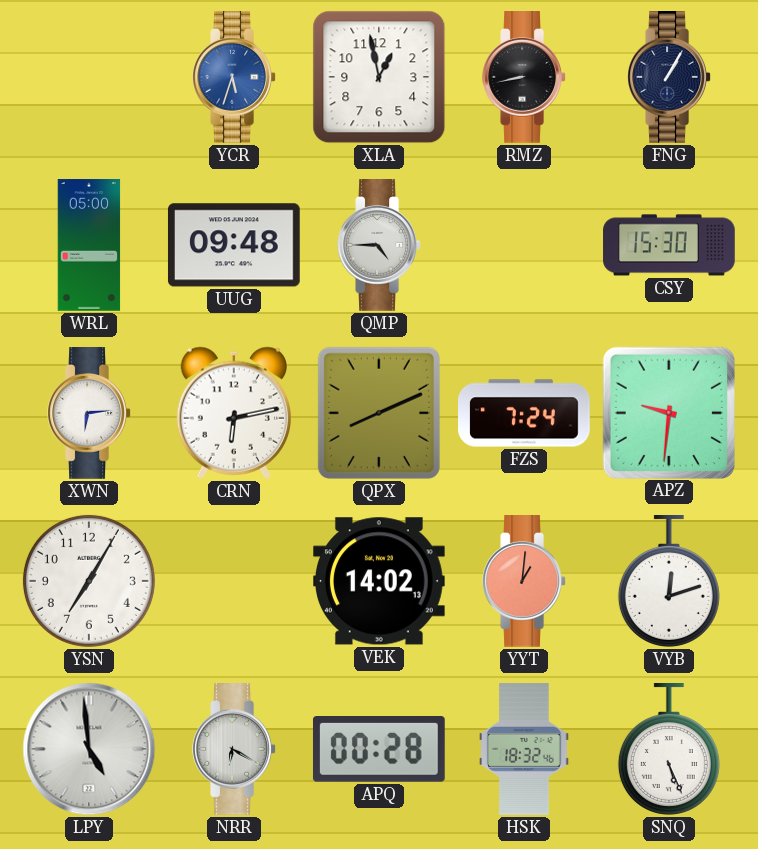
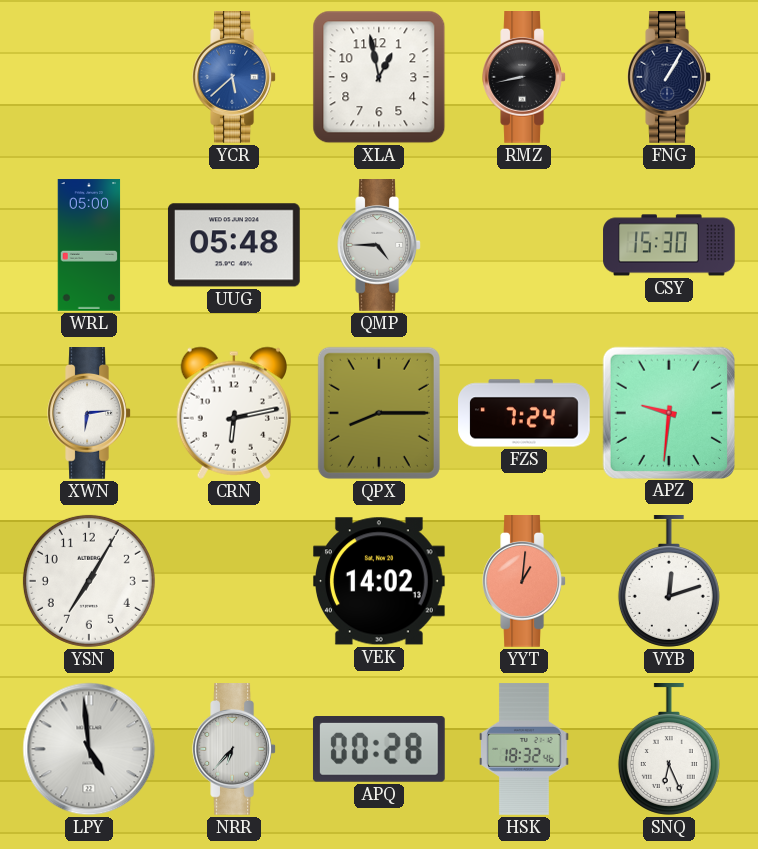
YCR: 5:33 -> 5:38
UUG: 09:48 -> 05:48
QPX: 8:11 -> 8:15
NRR: 6:20 -> 6:37
SNQ: 5:26 -> 6:26
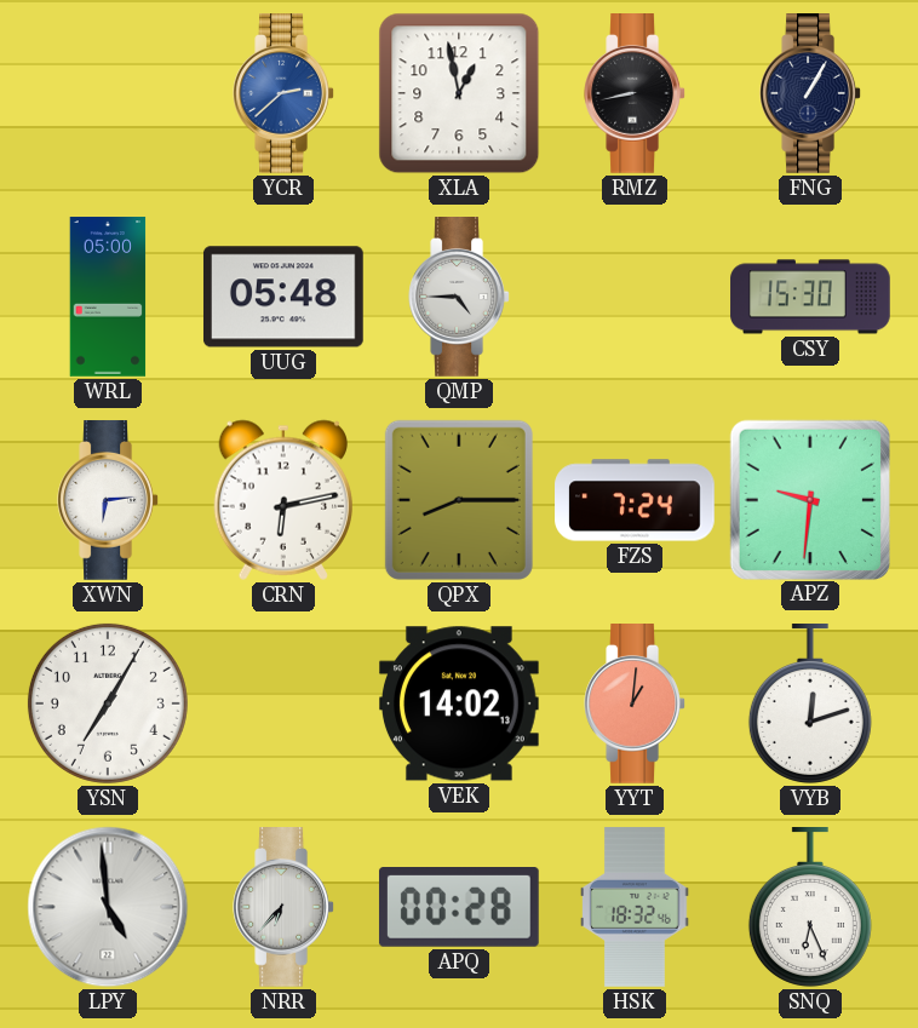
YCR: 5:38 -> 2:38
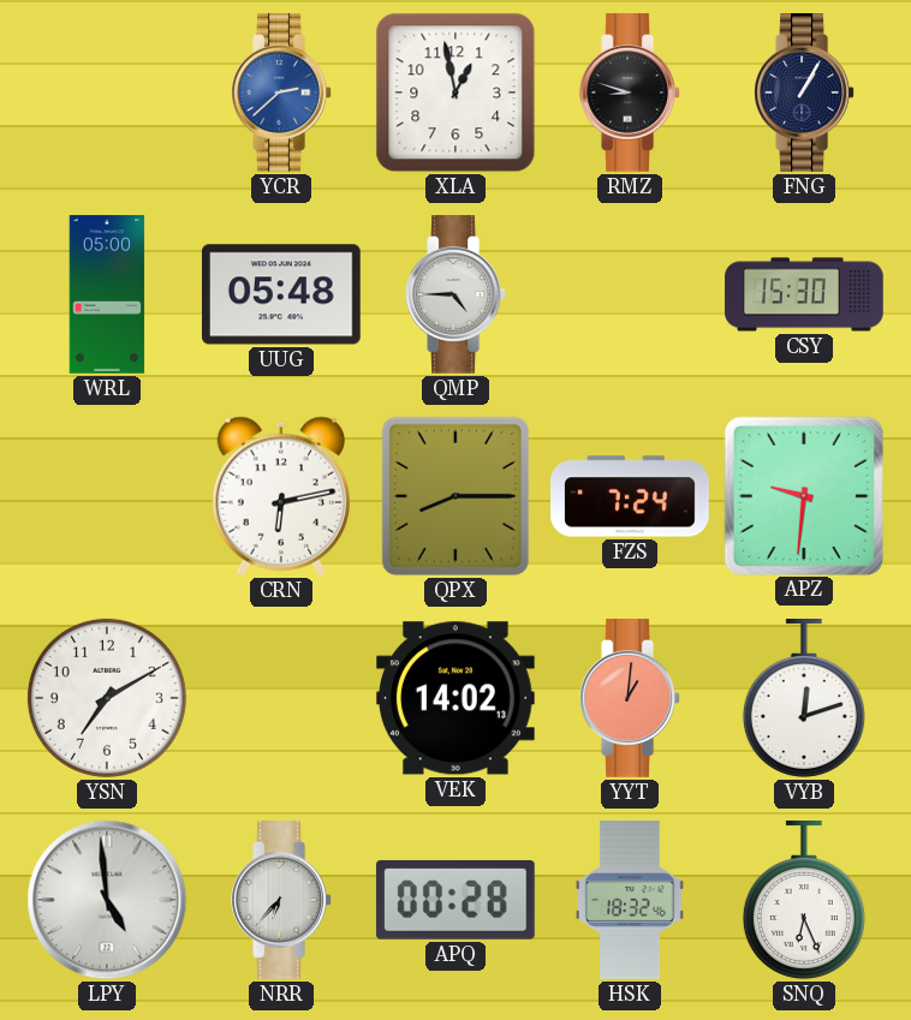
RMZ: 8:43 -> 8:48
XWN: 6:14 -> none
YSN: 7:05 -> 7:10
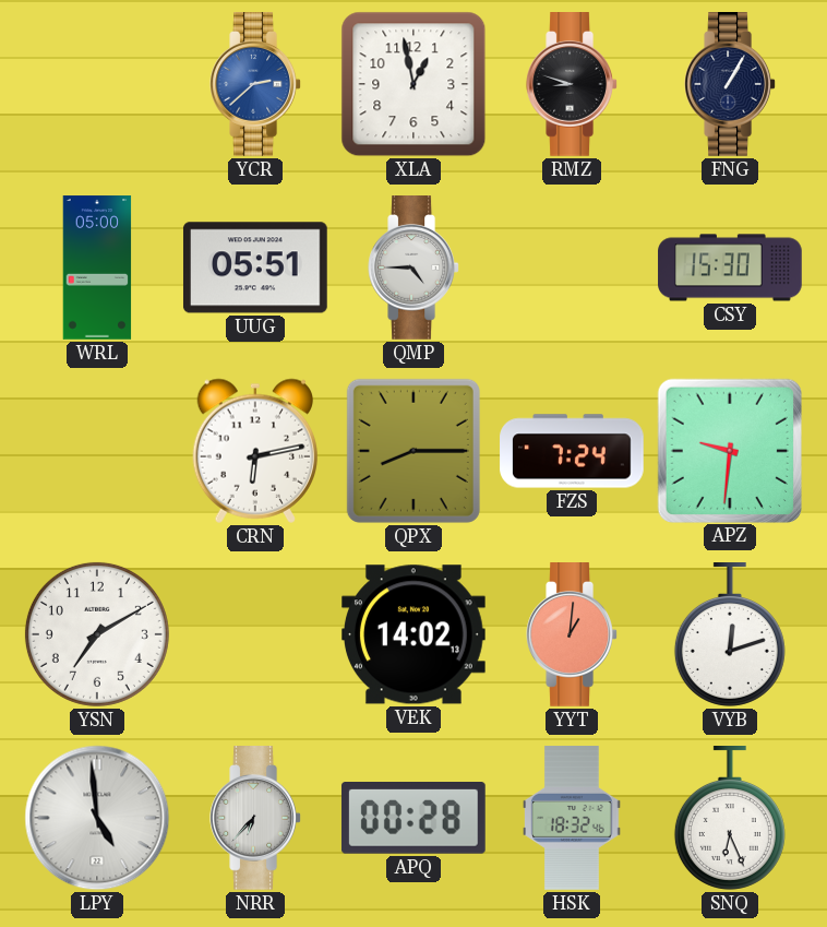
UUG: 05:48 -> 05:51
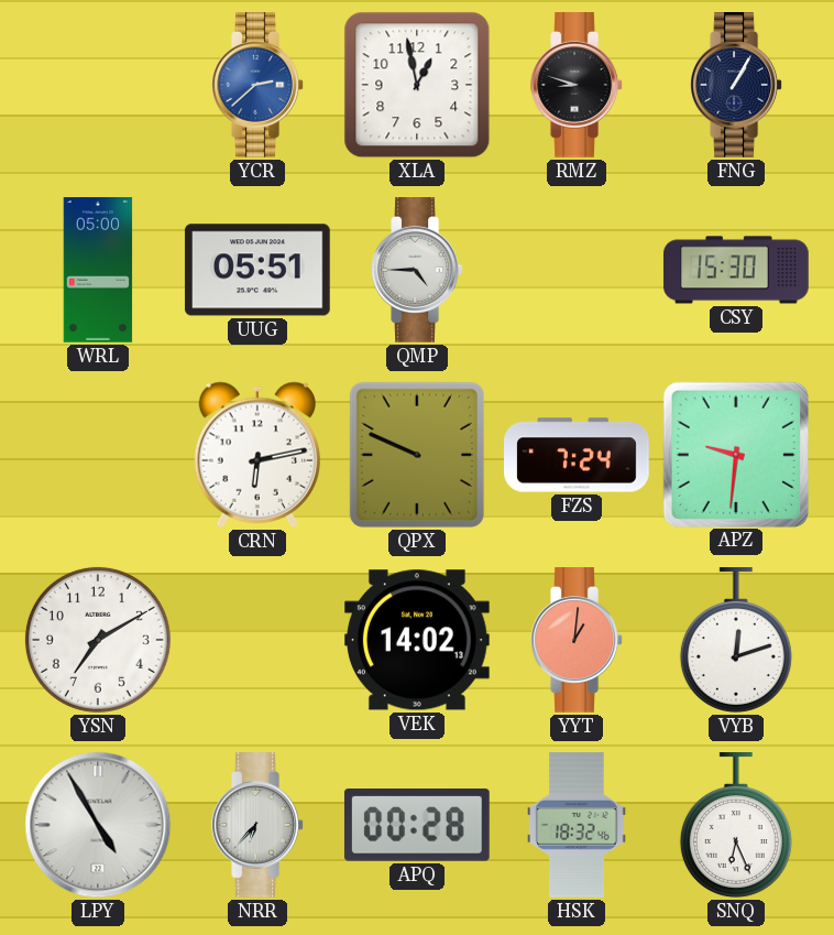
QPX: 8:15 -> 9:49
LPY: 4:59 -> 4:55
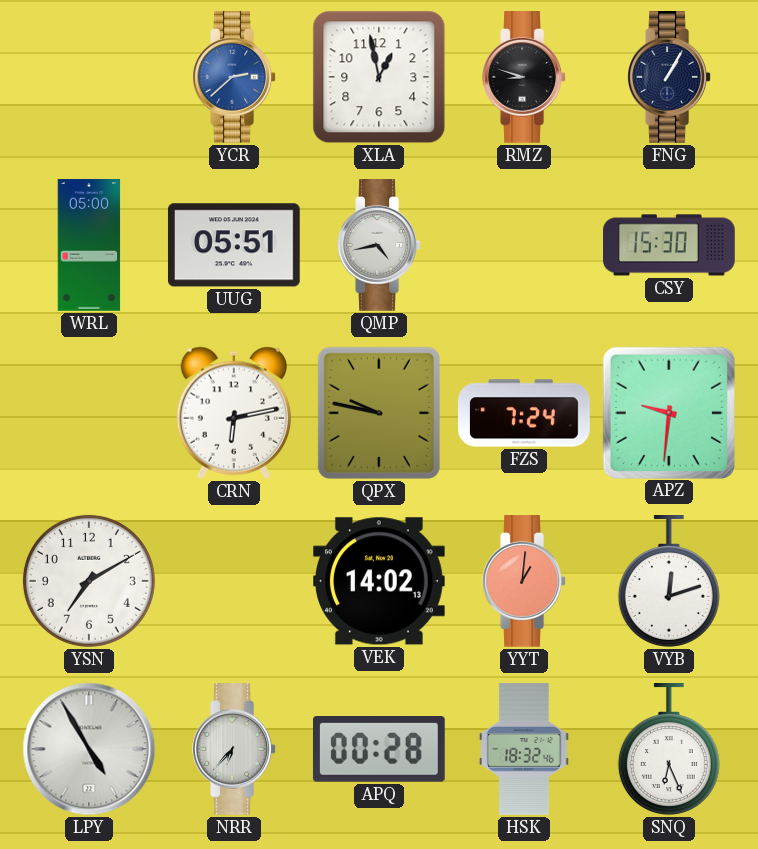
QMP: 4:45 -> 4:43
QPX: 9:49 -> 9:47
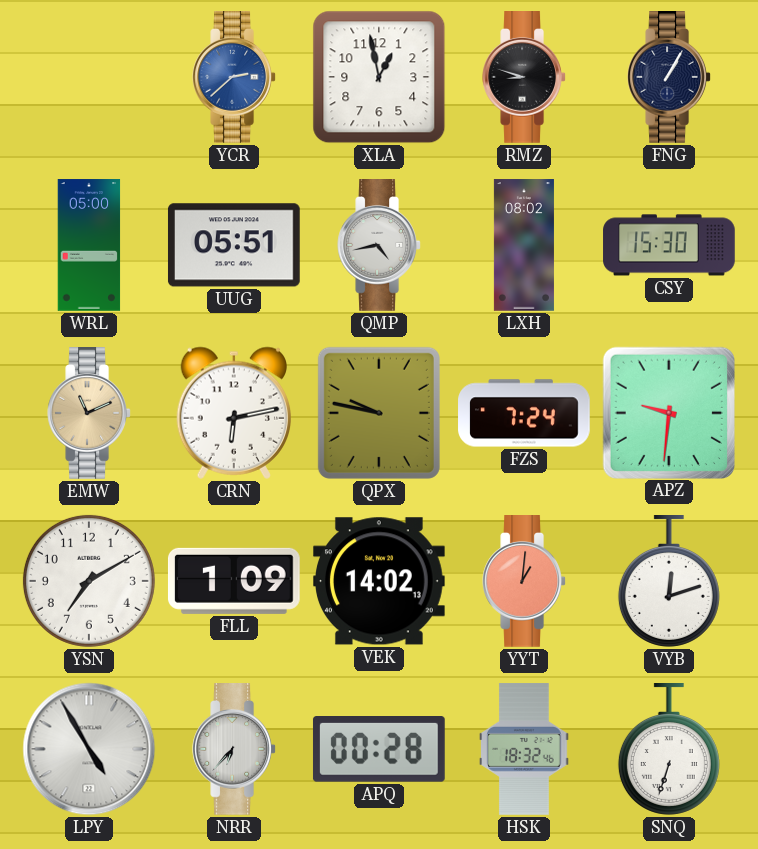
LXH: none -> 08:02
EMW: none -> 11:11
FLL: none -> 1:09
SNQ: 6:26 -> 6:33
